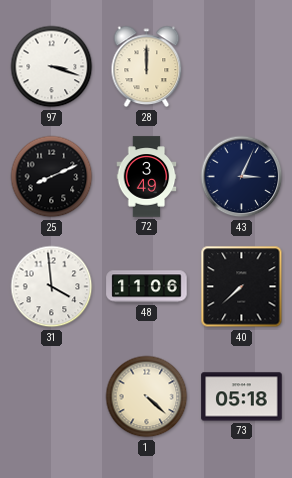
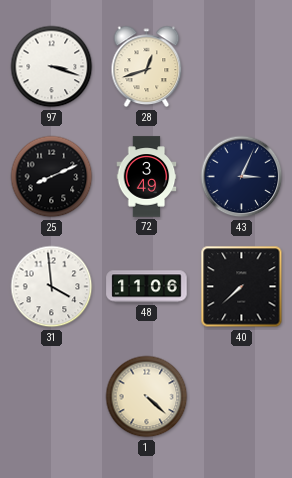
28: 12:00 -> 12:42
73: 05:18 -> none
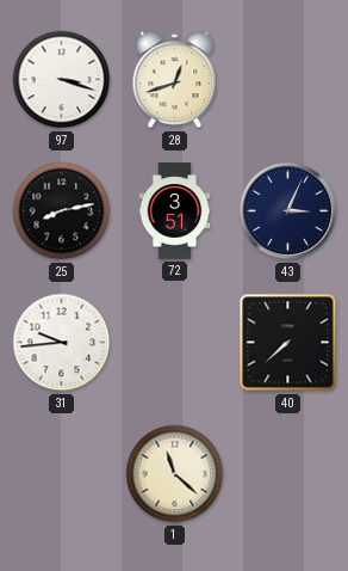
25: 8:11 -> 8:13
72: 3:49 -> 3:51
31: 3:59 -> 9:44
48: 11:06 -> none
1: 4:22 -> 11:22
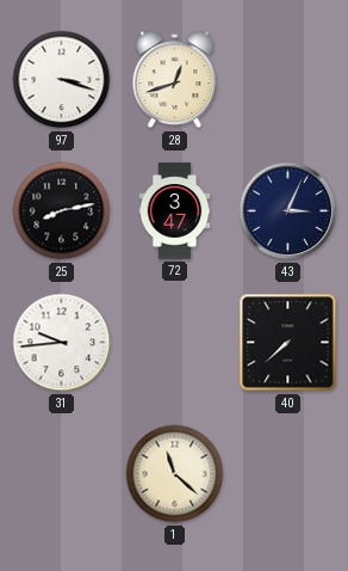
72: 3:51 -> 3:47
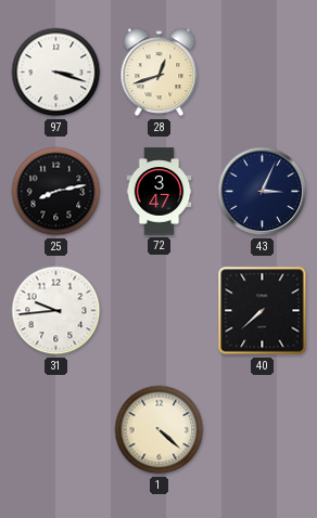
1: 11:22 -> 4:22
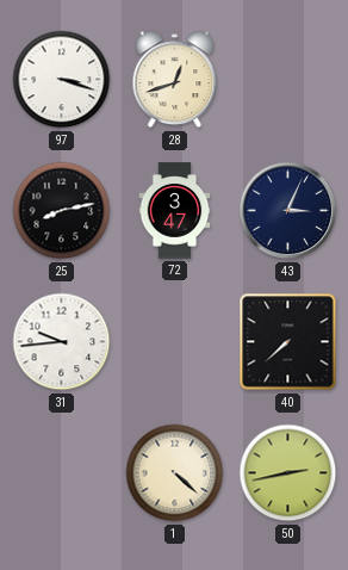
50: none -> 2:43
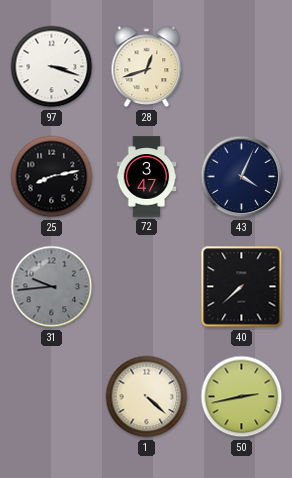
43: 3:04 -> 4:04
31 dial: white -> grey
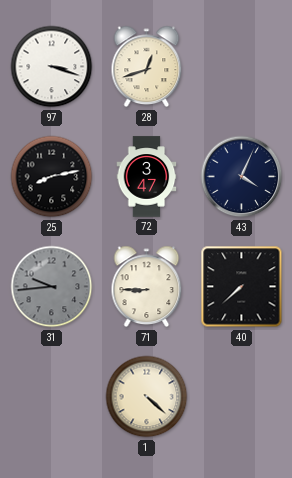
71: none -> 8:45
50: 2:43 -> none
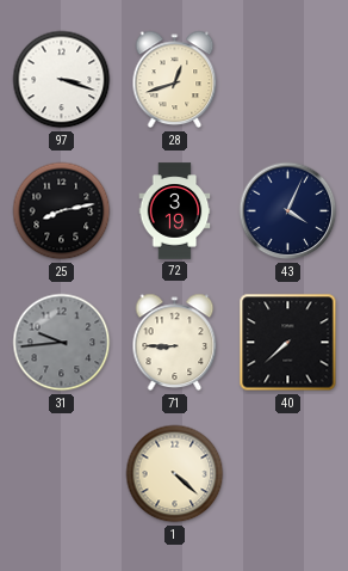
72: 3:47 -> 3:19
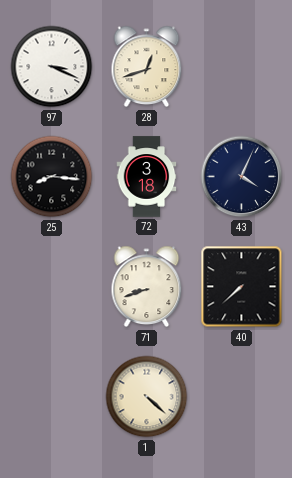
97: 3:18 -> 3:19
25: 8:13 -> 8:16
72: 3:19 -> 3:18
31: 9:44 -> none
71: 8:45 -> 8:42
